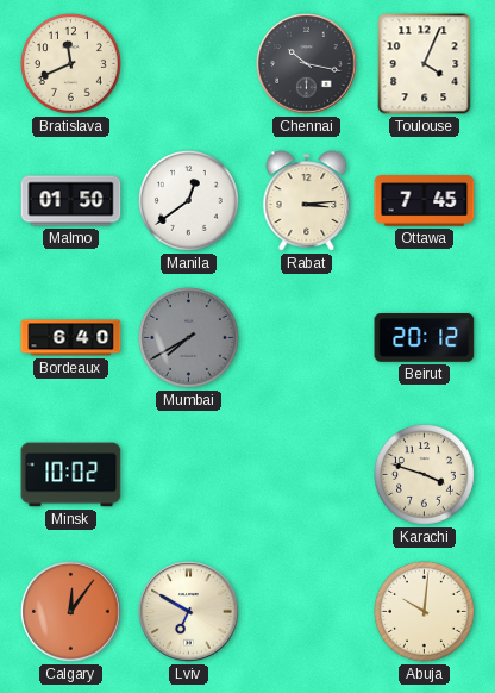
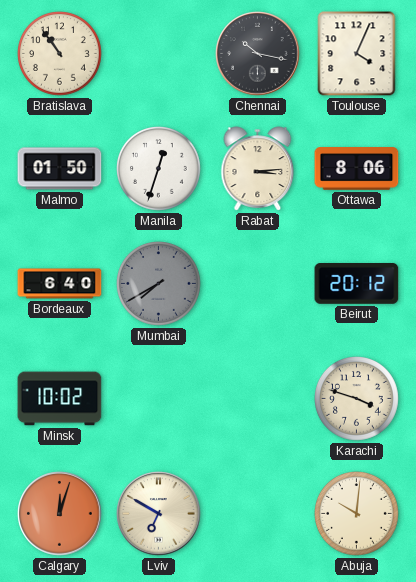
Bratislava: 11:41 -> 10:54
Manila: 12:39 -> 12:33
Ottawa: 7:45 -> 8:06
Calgary: 12:06 -> 12:03
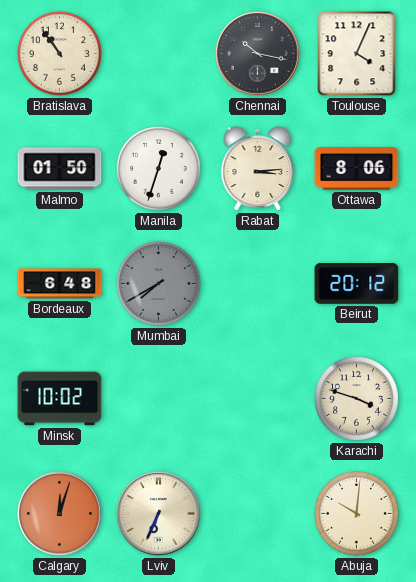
Bordeaux: 6:40 -> 6:48
Lviv: 6:50 -> 6:34
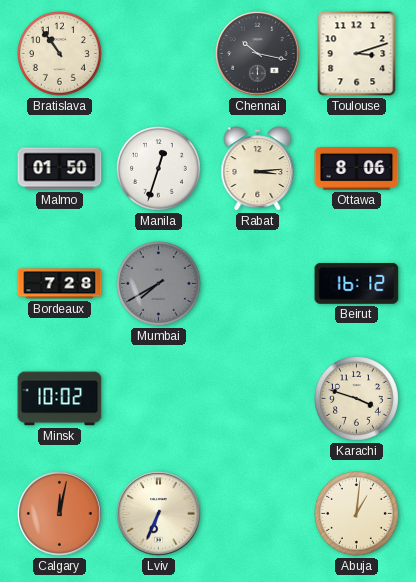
Toulouse: 4:04 -> 3:12
Bordeaux: 6:48 -> 7:28
Beirut: 20:12 -> 16:12
Calgary: 12:03 -> 12:02
Abuja: 10:01 -> 1:01
